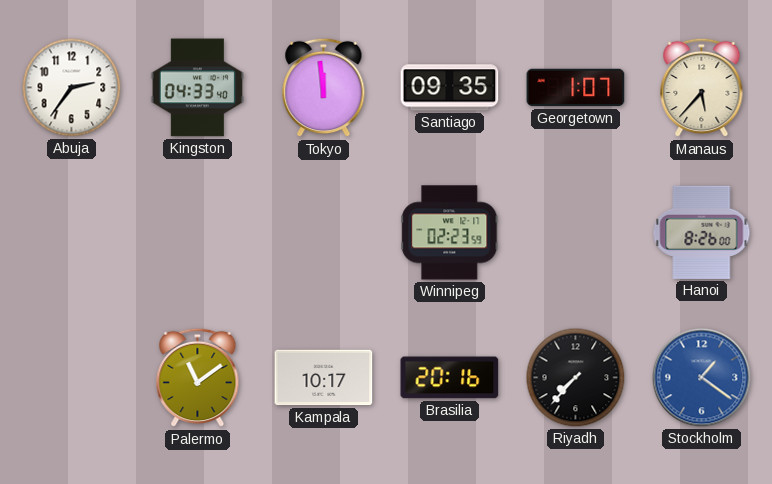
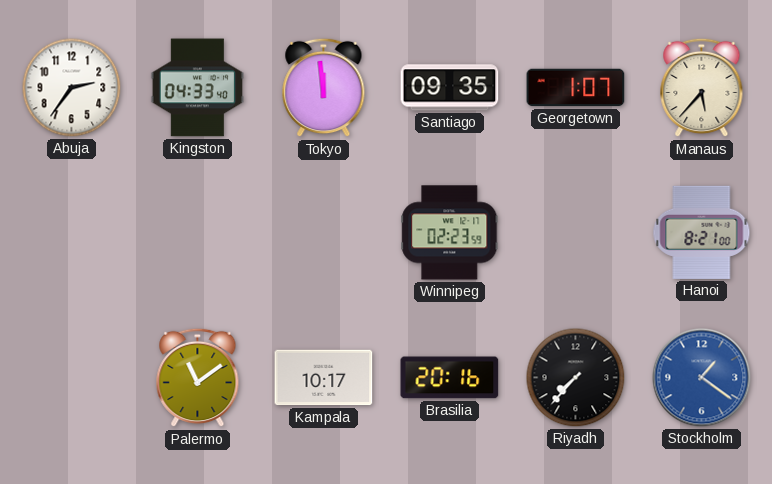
Hanoi: 8:26 -> 8:21
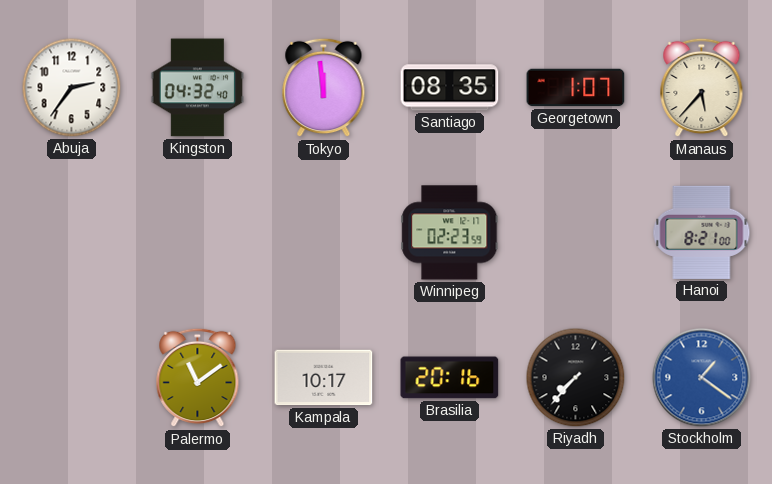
Kingston: 04:33 -> 04:32
Santiago: 09:35 -> 08:35
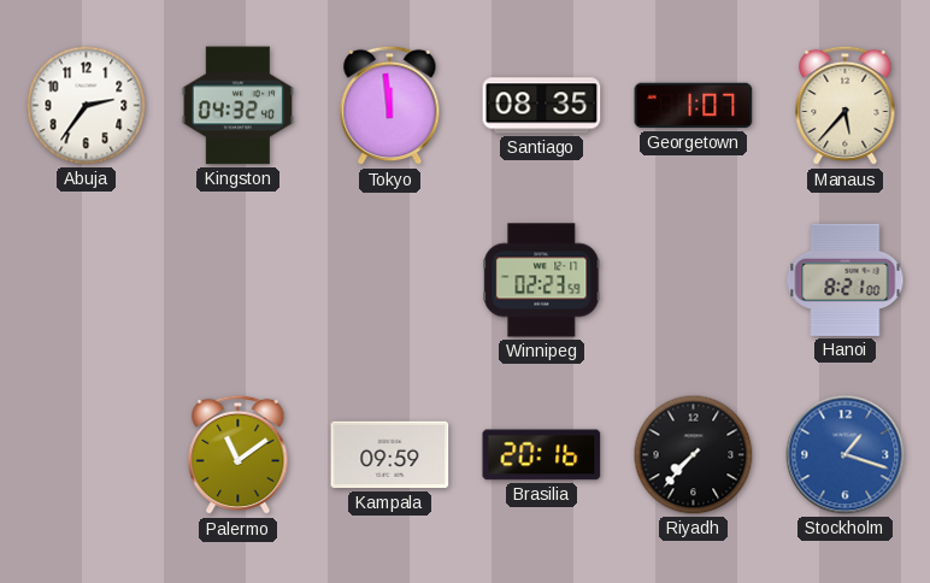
Kampala: 10:17 -> 09:59
Stockholm: 1:21 -> 1:18
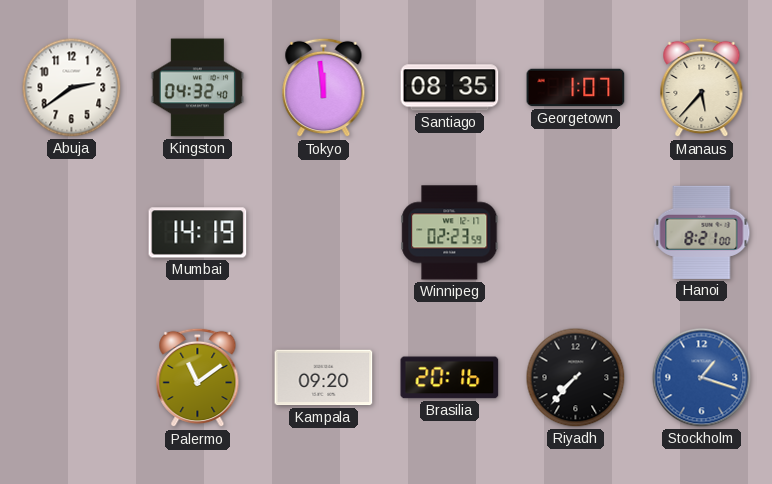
Abuja: 2:36 -> 2:39
Mumbai: none -> 14:19
Kampala: 09:59 -> 09:20
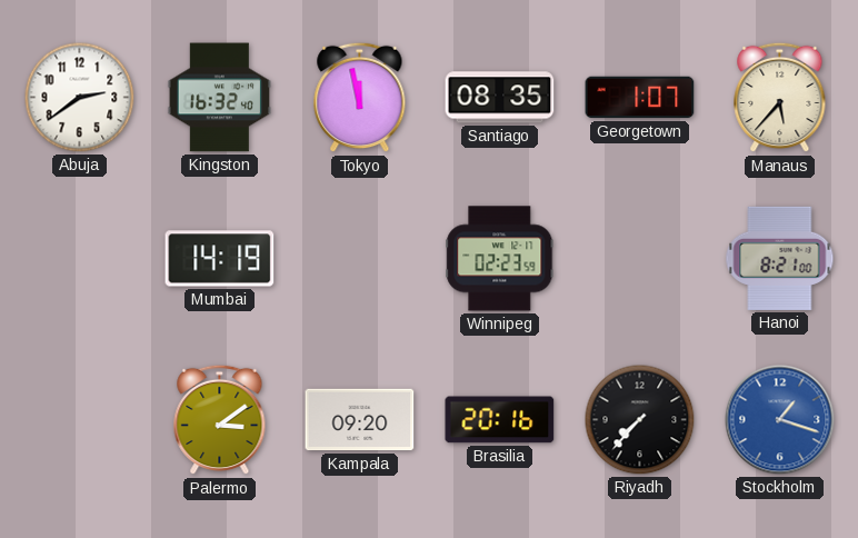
Kingston: 04:32 -> 16:32
Tokyo: 11:59 -> 11:58
Palermo: 11:09 -> 3:09
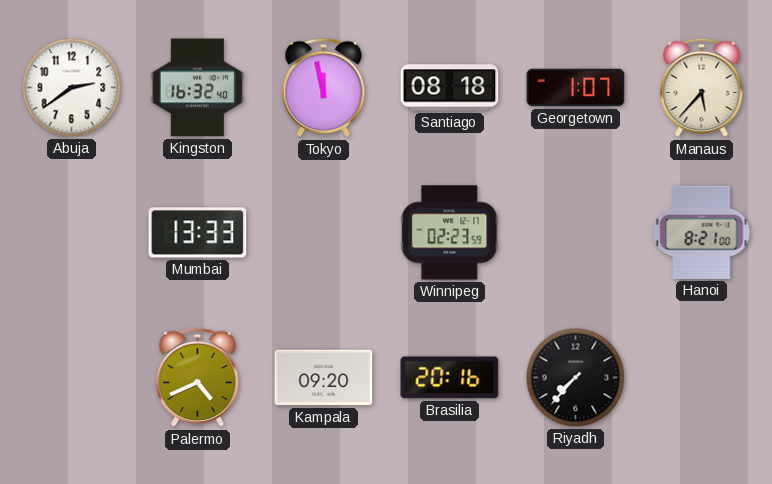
Santiago: 08:35 -> 08:18
Mumbai: 14:19 -> 13:33
Palermo: 3:09 -> 4:41
Stockholm: 1:18 -> none
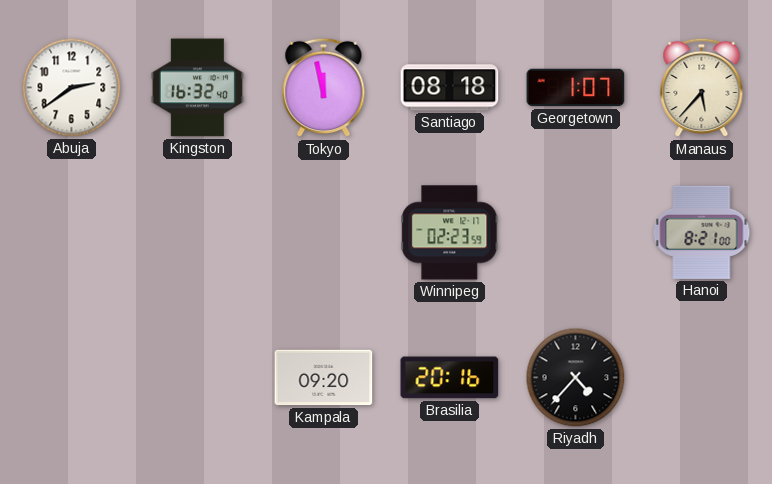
Mumbai: 13:33 -> none
Palermo: 4:41 -> none
Riyadh: 7:37 -> 4:37
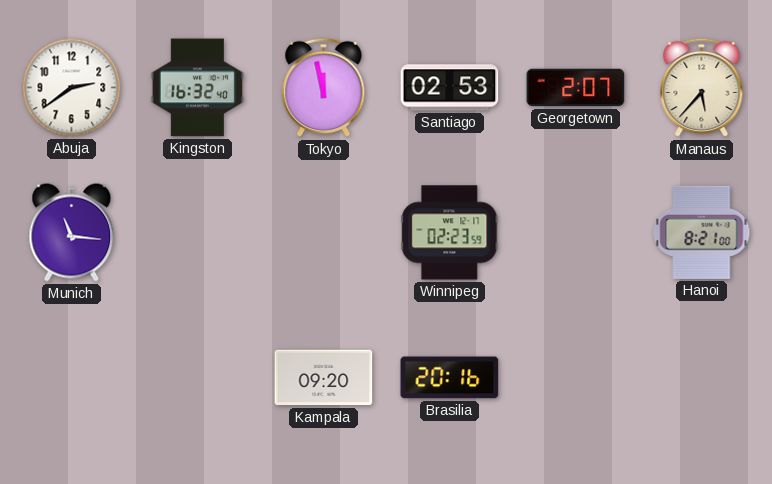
Santiago: 08:18 -> 02:53
Georgetown: 1:07 -> 2:07
Munich: none -> 11:16
Riyadh: 4:37 -> none
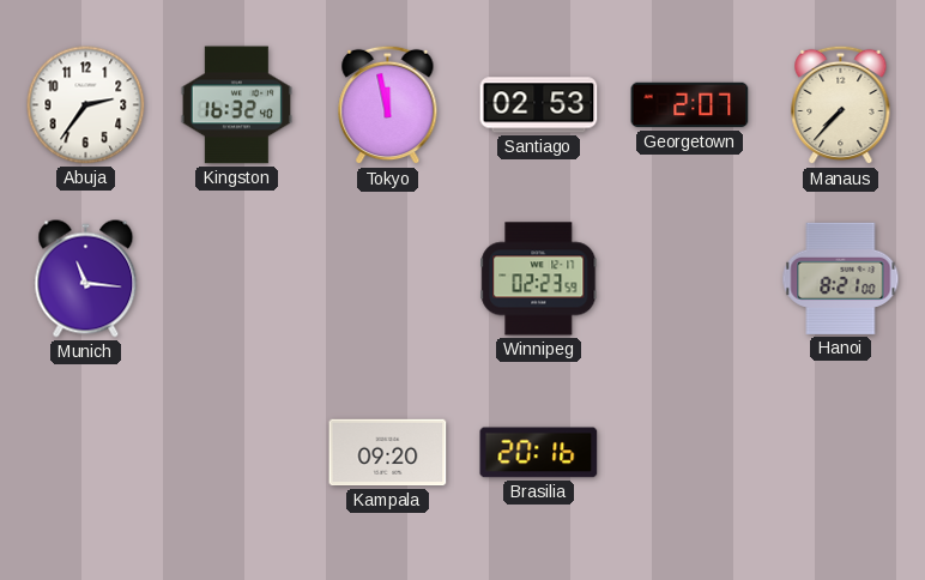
Abuja: 2:39 -> 2:36
Manaus: 5:37 -> 7:37
